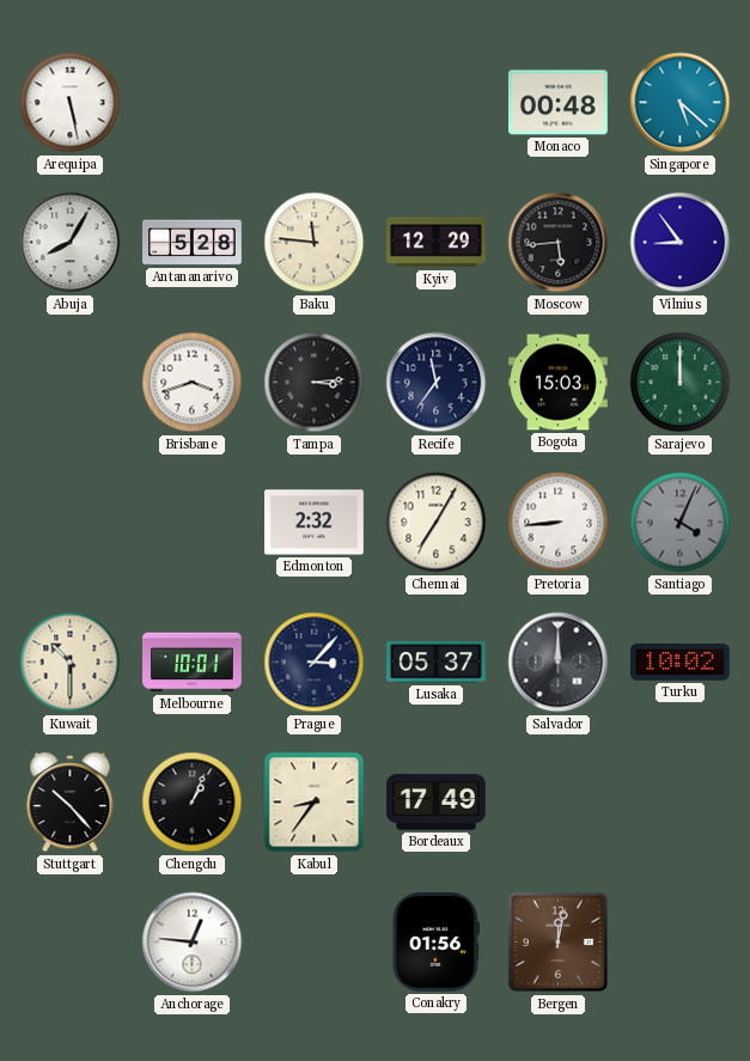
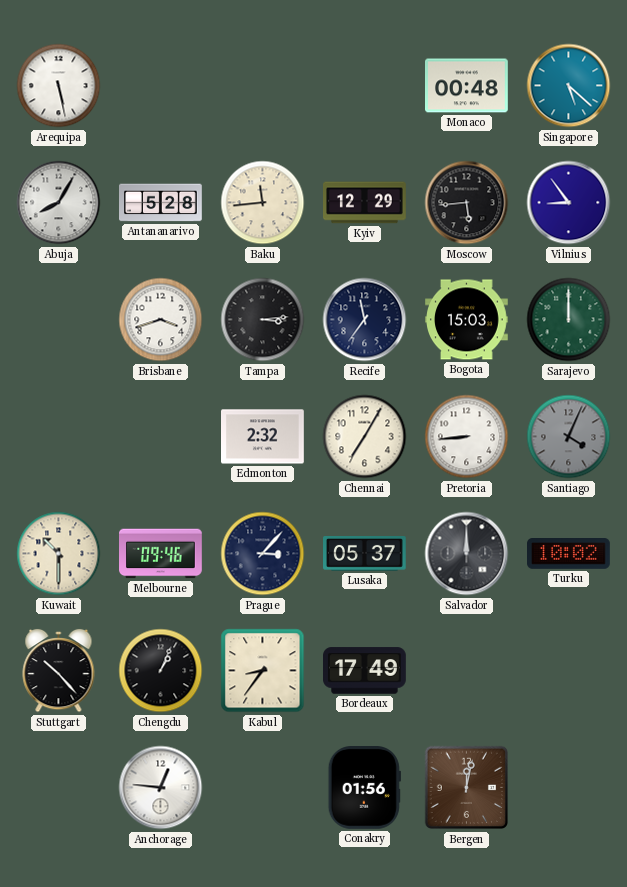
Baku: 11:46 -> 11:44
Melbourne: 10:01 -> 09:46
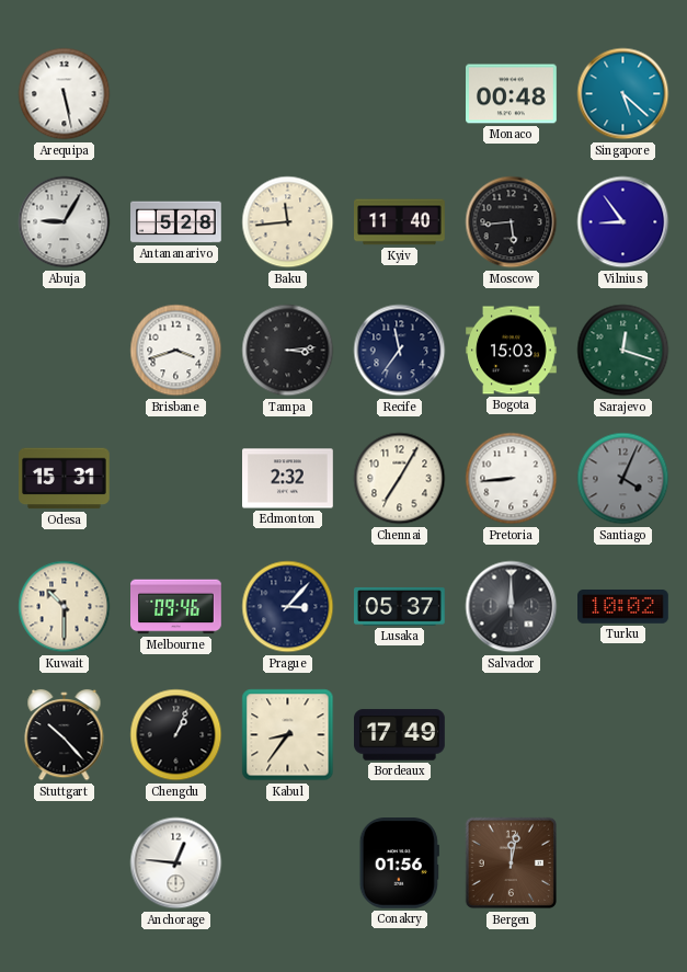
Abuja: 8:05 -> 9:05
Kyiv: 12:29 -> 11:40
Sarajevo: 12:00 -> 12:18
Odesa: none -> 15:31
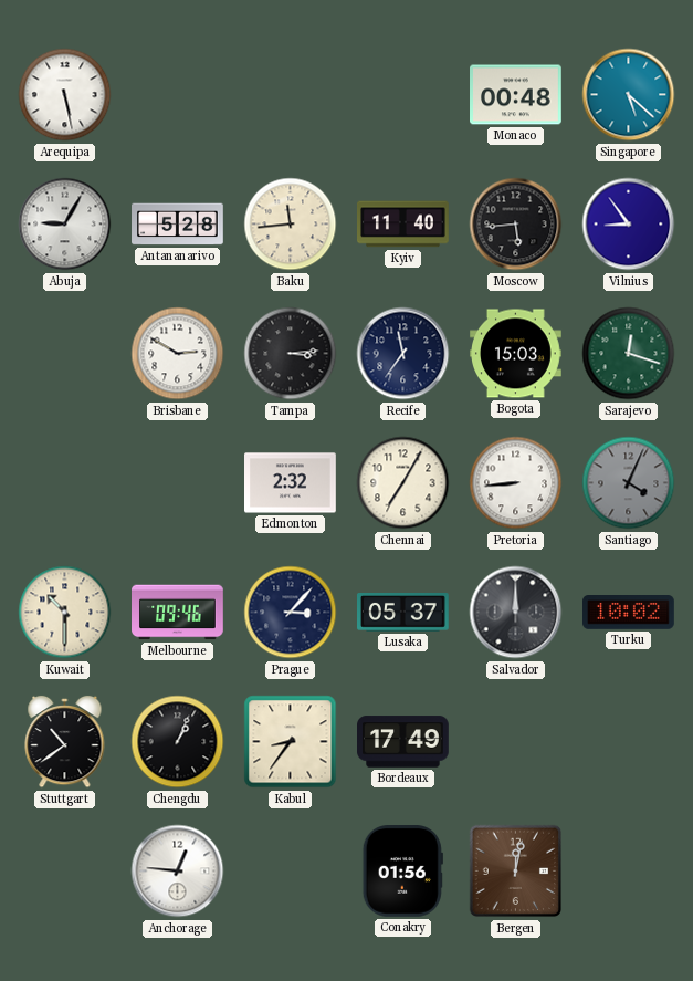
Brisbane: 3:42 -> 2:50
Odesa: 15:31 -> none
Stuttgart: 10:23 -> 10:39
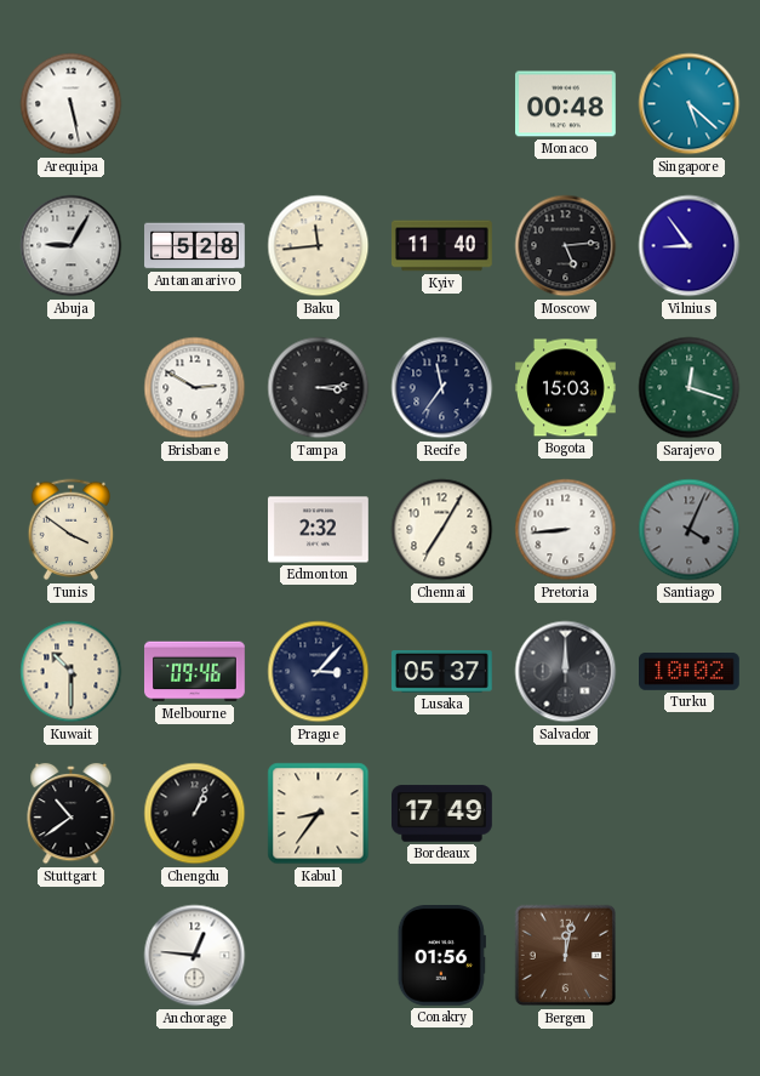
Moscow: 5:44 -> 5:14
Tunis: none -> 3:51
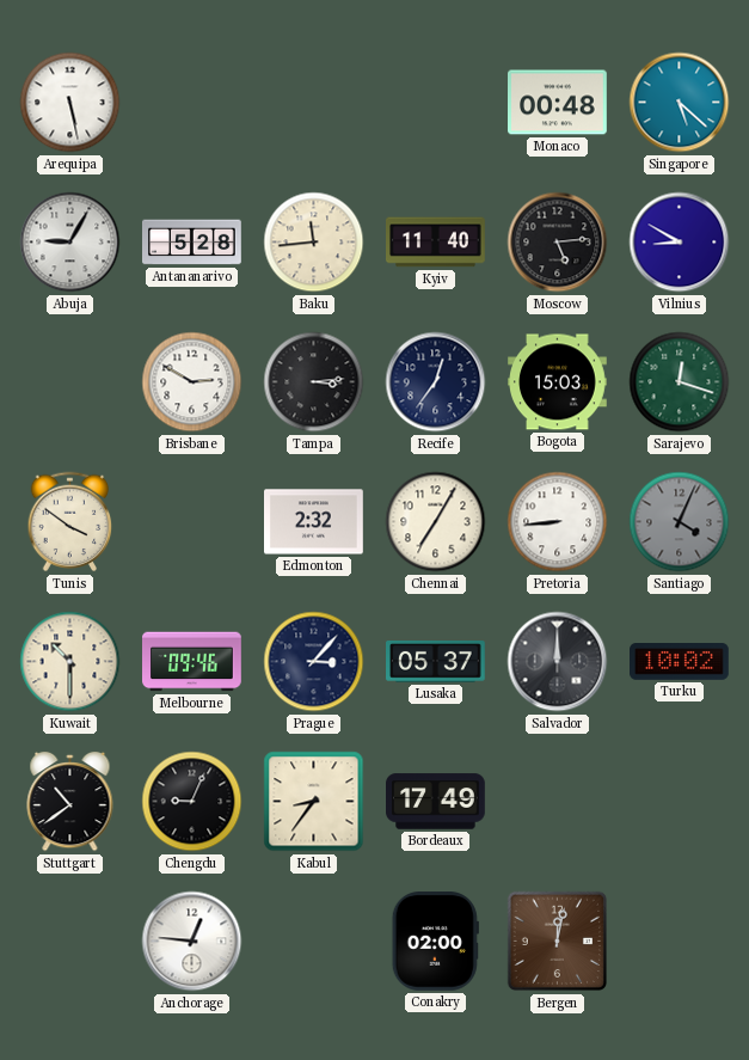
Vilnius: 8:54 -> 8:50
Recife: 11:36 -> 12:36
Chengdu: 1:04 -> 9:04
Conakry: 01:56 -> 02:00
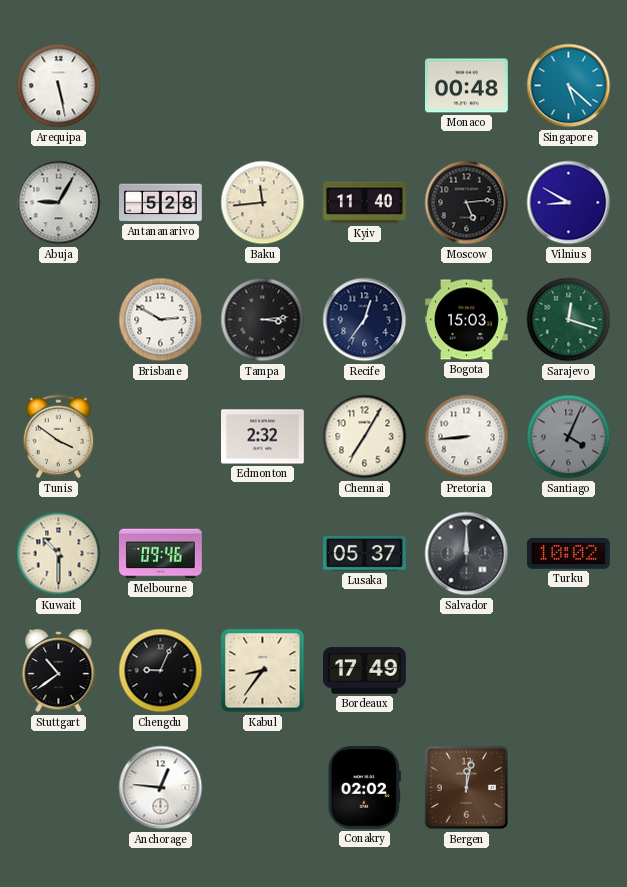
Prague: 3:07 -> none
Conakry: 02:00 -> 02:02
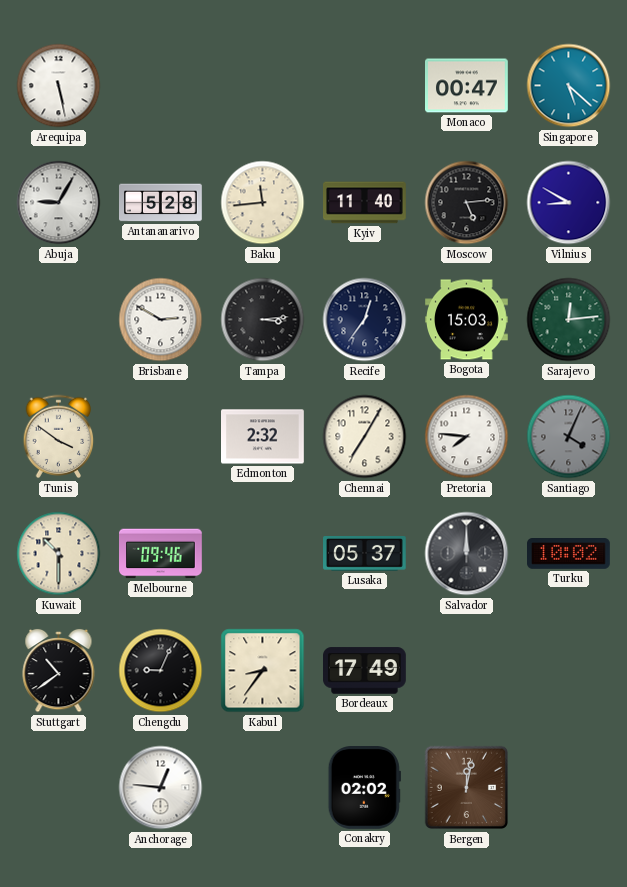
Monaco: 00:48 -> 00:47
Sarajevo: 12:18 -> 12:14
Pretoria: 8:44 -> 7:46
